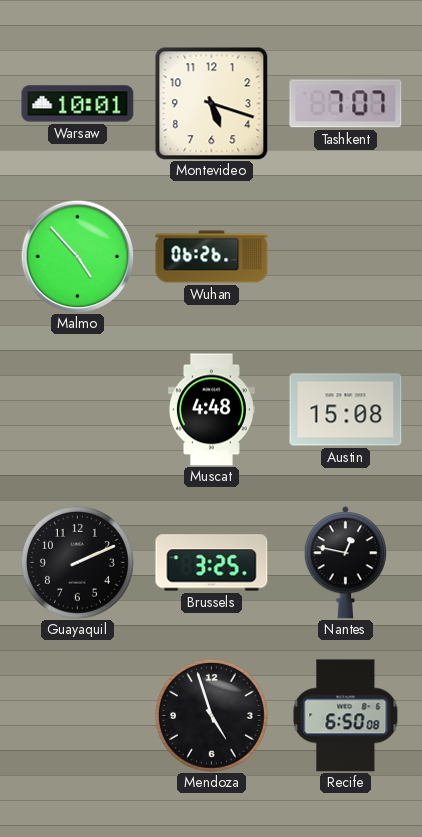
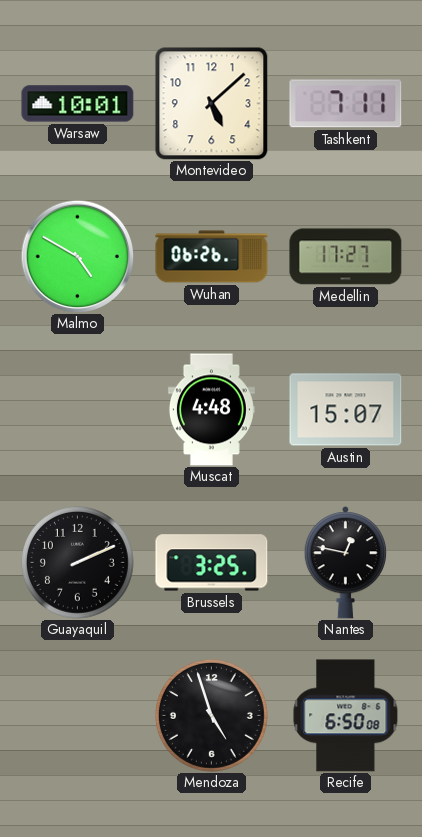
Montevideo: 5:18 -> 5:08
Tashkent: 7:07 -> 7:11
Malmo: 4:53 -> 4:50
Medellin: none -> 17:27
Austin: 15:08 -> 15:07
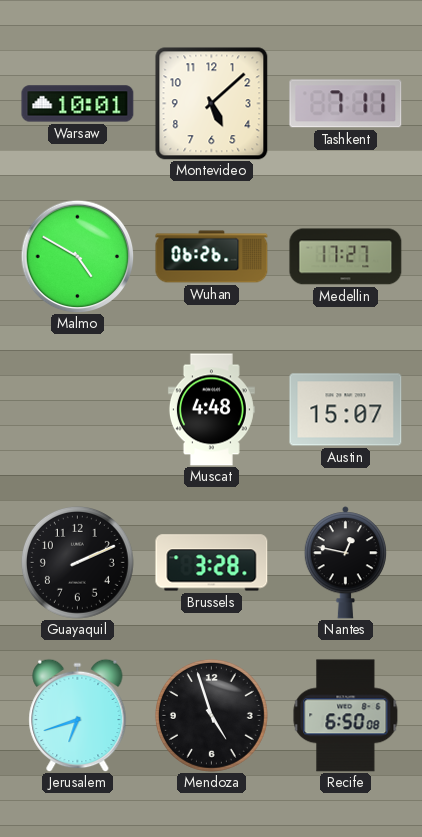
Brussels: 3:25 -> 3:28
Jerusalem: none -> 6:42
